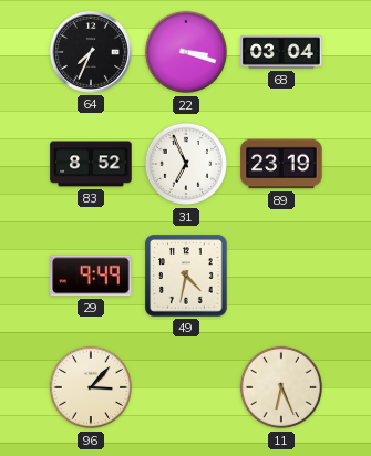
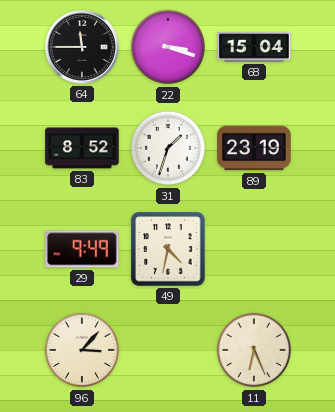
64: 7:34 -> 11:45
68: 03:04 -> 15:04
31: 6:56 -> 1:33
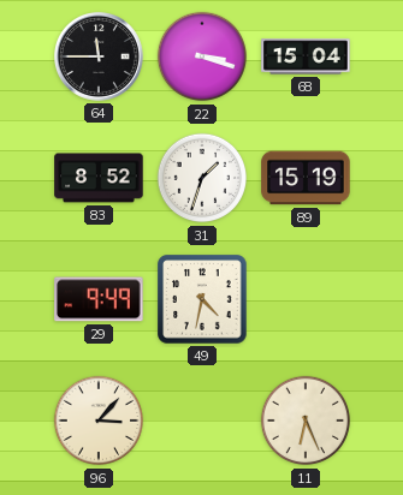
89: 23:19 -> 15:19
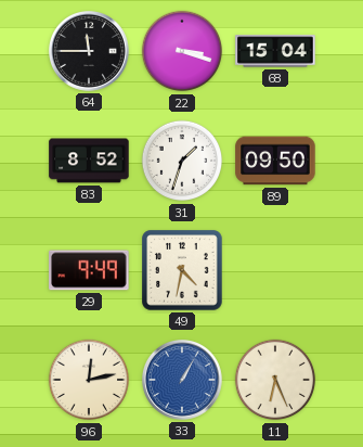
89: 15:19 -> 09:50
96: 3:07 -> 12:13
33: none -> 1:05
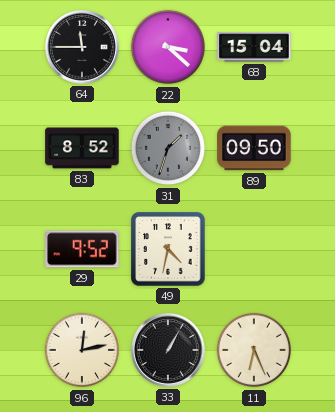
22: 3:18 -> 3:22
31 dial: white -> grey
29: 9:49 -> 9:52
33 dial: blue -> black
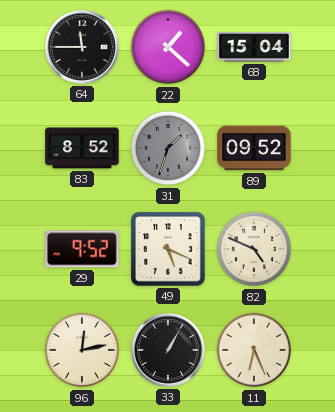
22: 3:22 -> 1:22
89: 09:50 -> 09:52
49: 4:32 -> 5:19
82: none -> 4:49
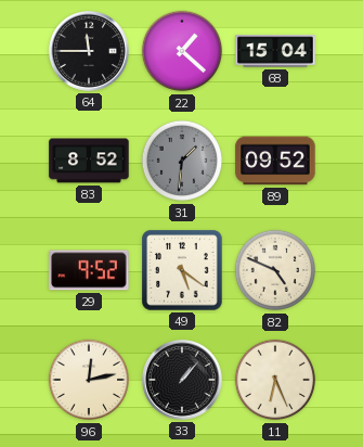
31: 1:33 -> 1:31
49: 5:19 -> 5:21
33: 1:05 -> 1:07
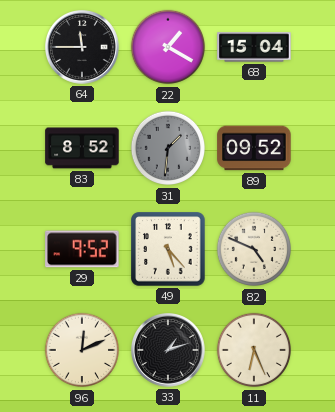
22: 1:22 -> 1:20
49: 5:21 -> 5:23
96: 12:13 -> 12:11
33: 1:07 -> 1:12
